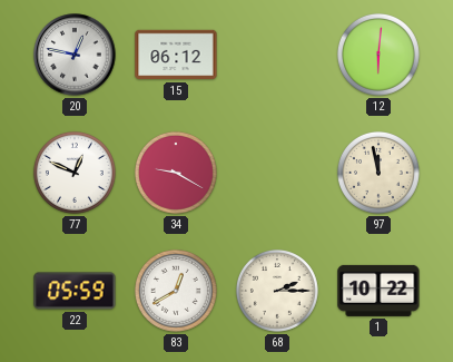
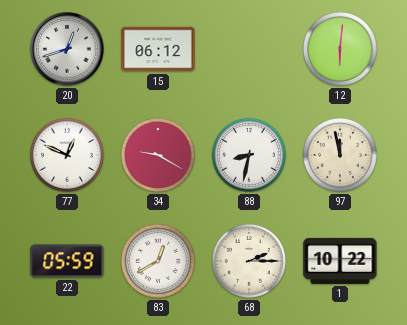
20: 12:47 -> 12:42
88: none -> 8:32
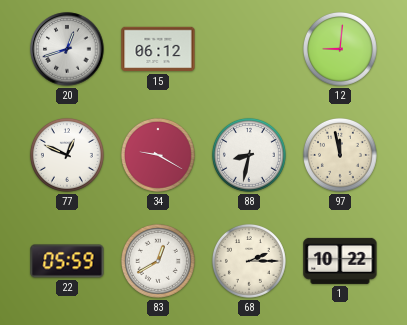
12: 6:01 -> 9:01
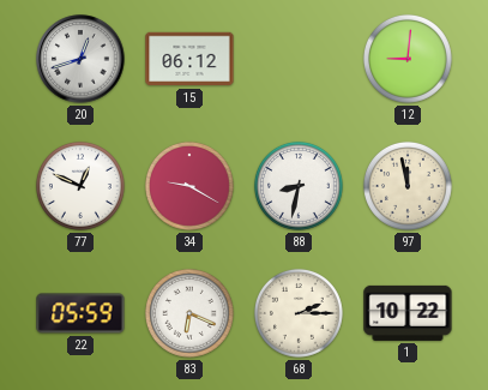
83: 12:40 -> 6:19
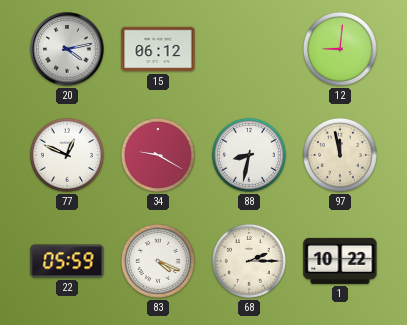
20: 12:42 -> 4:13
83: 6:19 -> 4:19
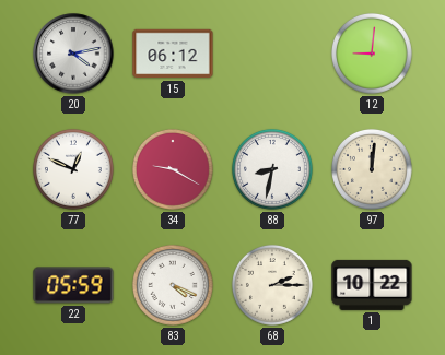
97: 11:58 -> 12:01
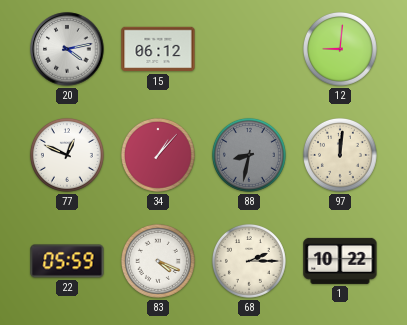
34: 9:20 -> 1:07
88 dial: white -> grey
